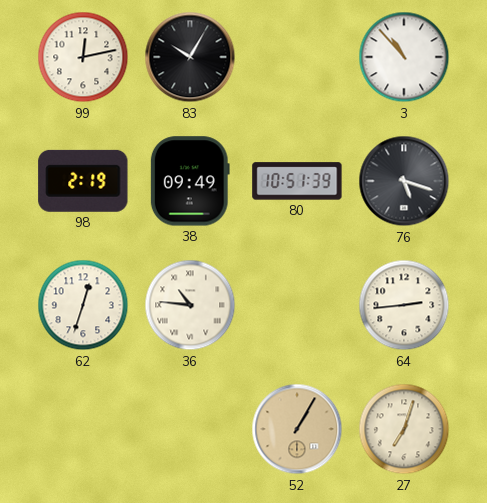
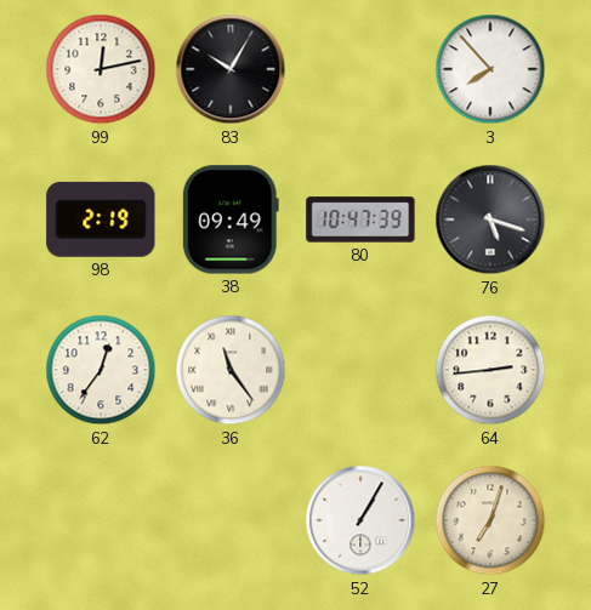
3: 10:53 -> 7:53
80: 10:51 -> 10:47
62: 12:33 -> 12:36
36: 10:46 -> 11:24
52 dial: champagne -> white
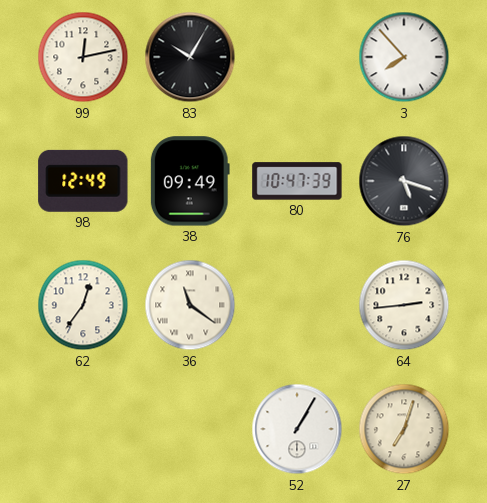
98: 2:19 -> 12:49
36: 11:24 -> 11:21
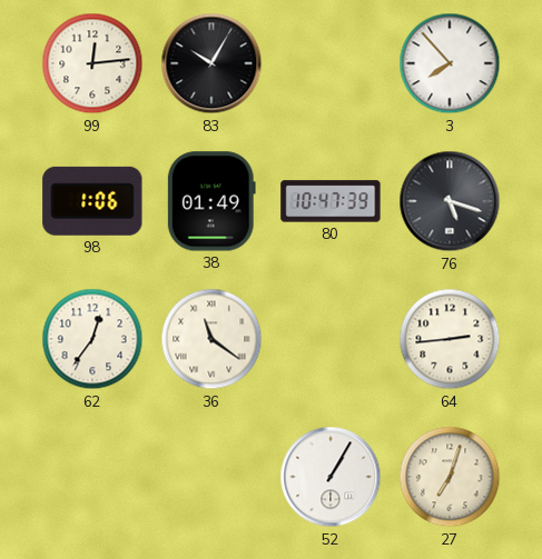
99: 12:13 -> 12:14
98: 12:49 -> 1:06
38: 09:49 -> 01:49
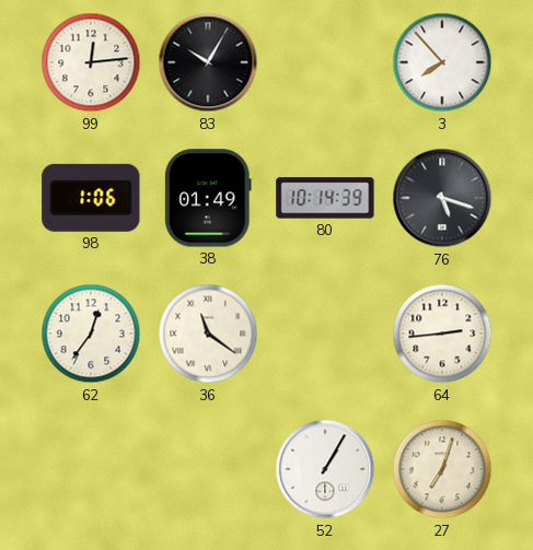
80: 10:47 -> 10:14
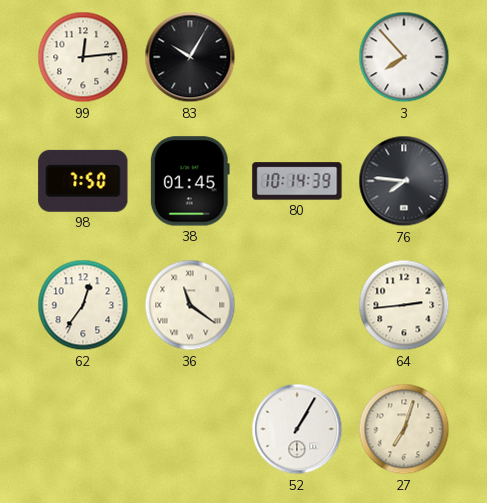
98: 1:06 -> 7:50
38: 01:49 -> 01:45
76: 5:18 -> 7:46
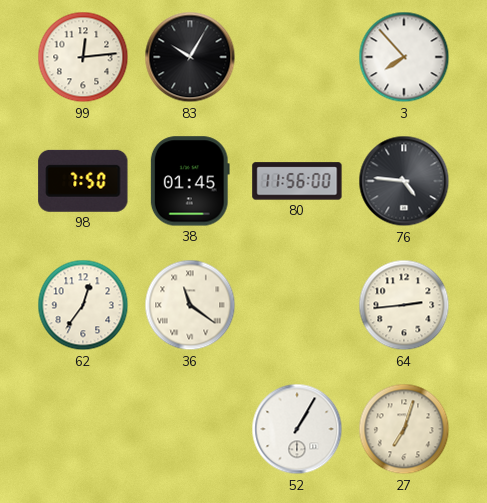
80: 10:14 -> 11:56
76: 7:46 -> 4:46
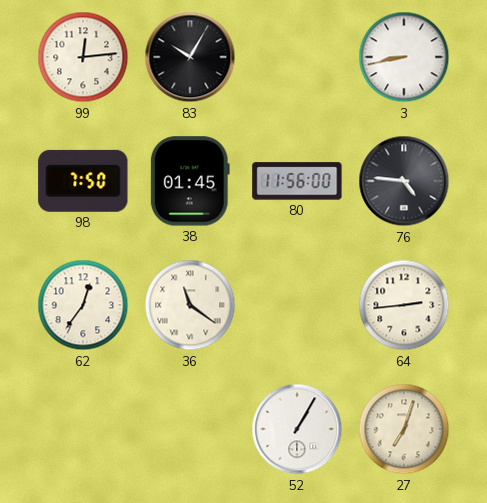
3: 7:53 -> 8:43
